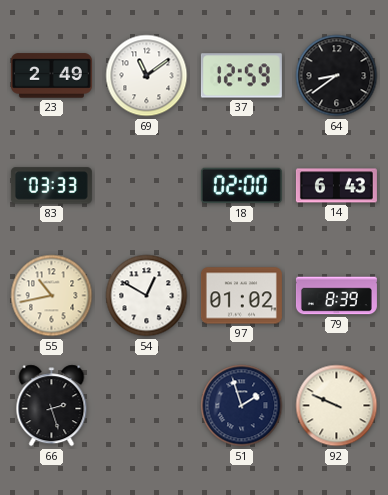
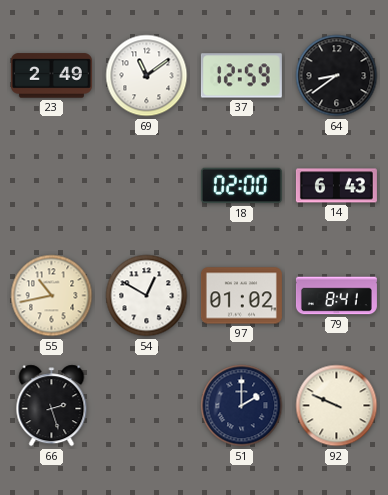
83: 03:33 -> none
79: 8:39 -> 8:41
51: 1:57 -> 2:00
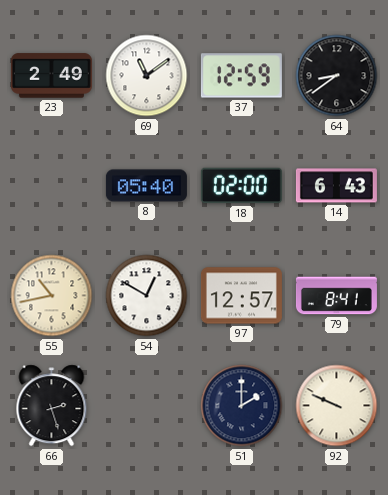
8: none -> 05:40
97: 01:02 -> 12:57
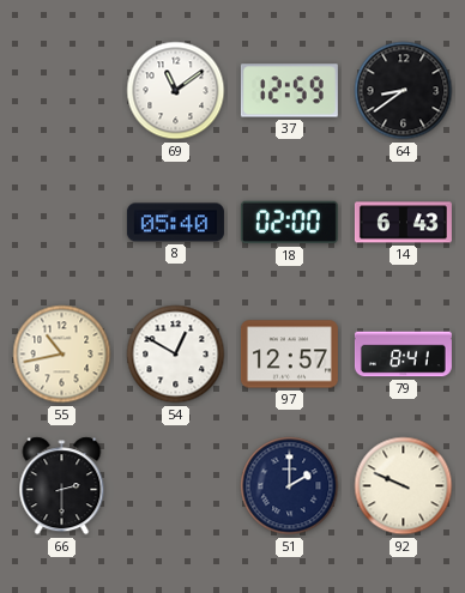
23: 2:49 -> none
66: 2:27 -> 2:30
